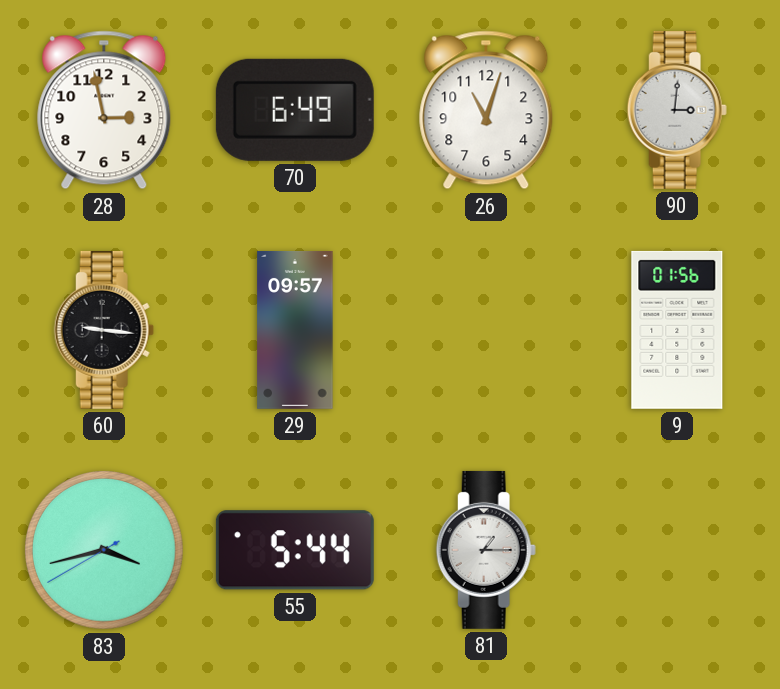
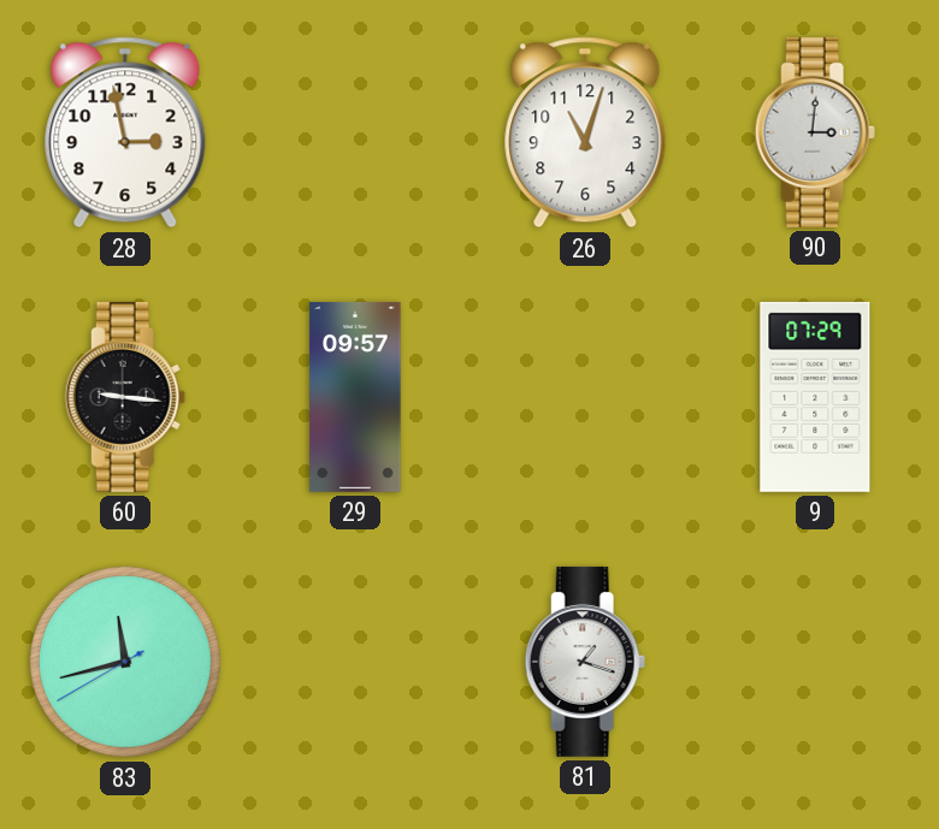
70: 6:49 -> none
9: 01:56 -> 07:29
83: 3:42 -> 11:42
55: 5:44 -> none
81: 1:15 -> 1:18
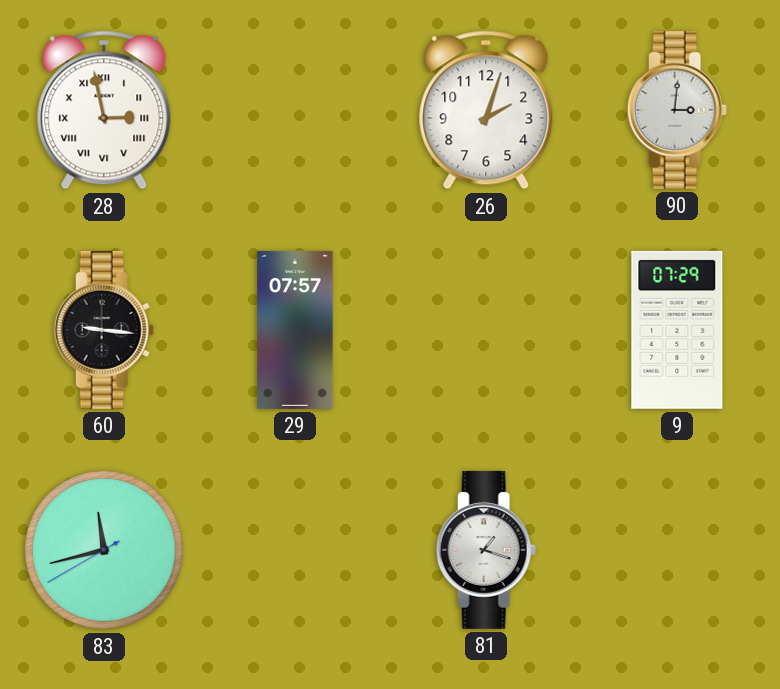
28 numerals: Arabic -> Roman
26: 11:03 -> 2:03
29: 09:57 -> 07:57
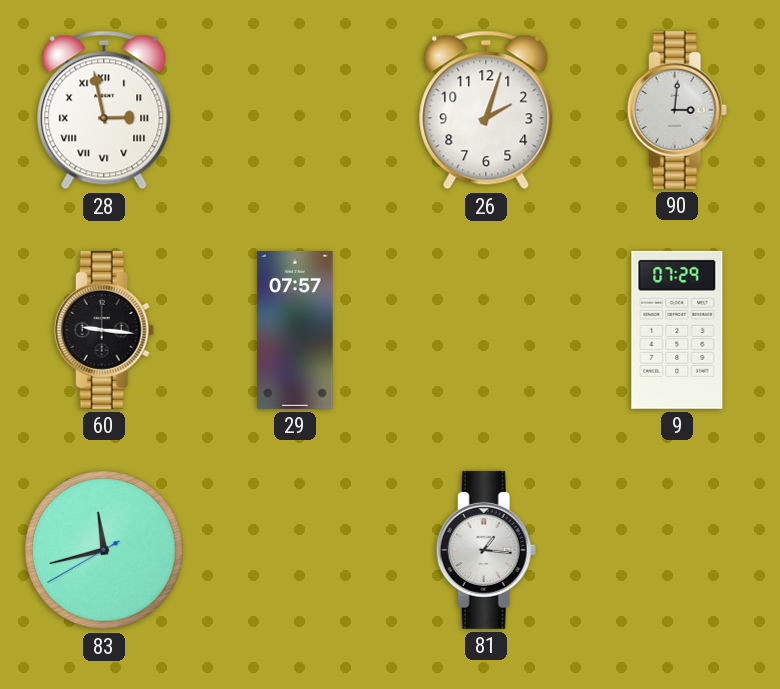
81: 1:18 -> 1:16
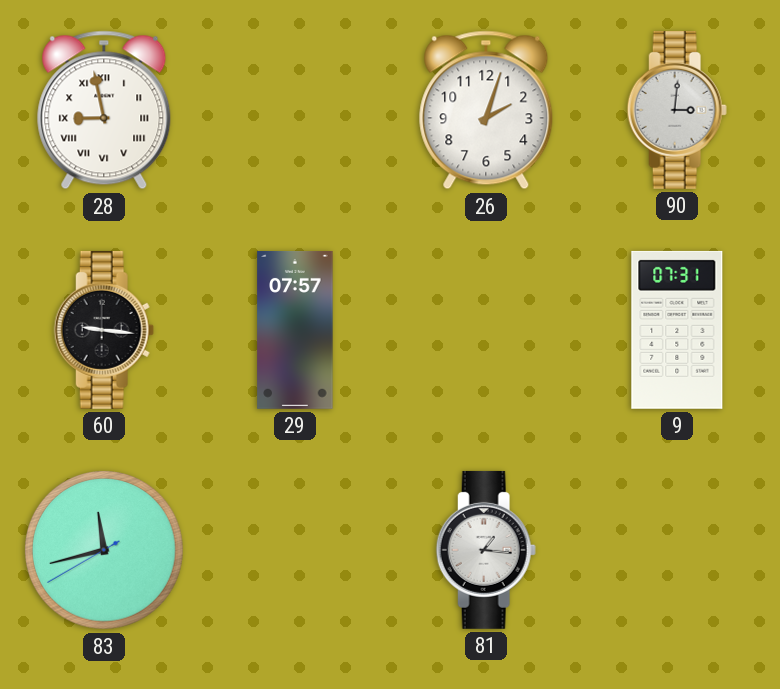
28: 2:58 -> 8:58
9: 07:29 -> 07:31
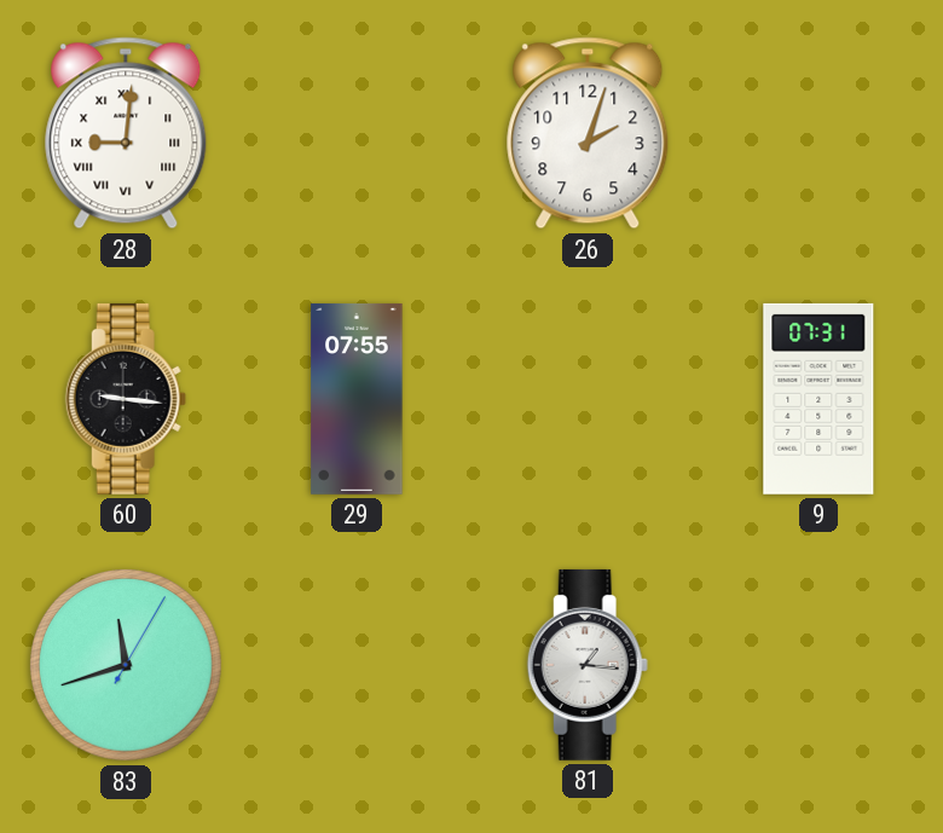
28: 8:58 -> 9:01
90: 3:01 -> none
29: 07:57 -> 07:55
83: 11:42:40 -> 11:42:05
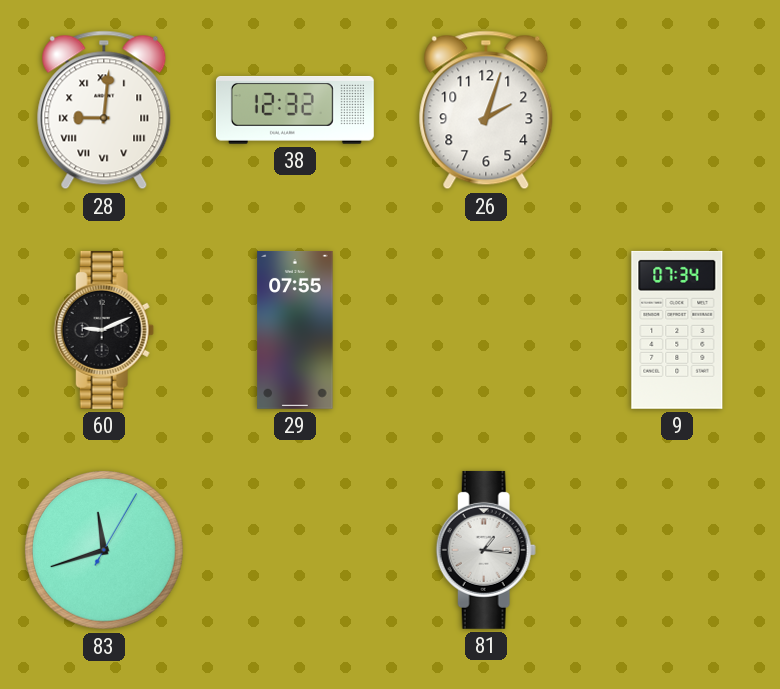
38: none -> 12:32
60: 9:16 -> 9:11
9: 07:31 -> 07:34
